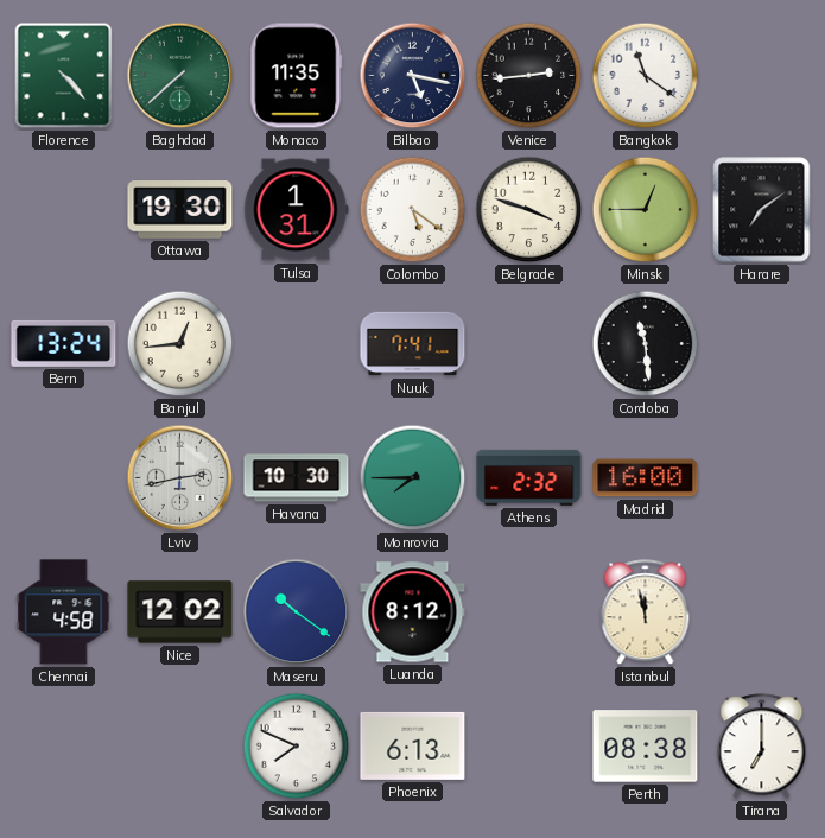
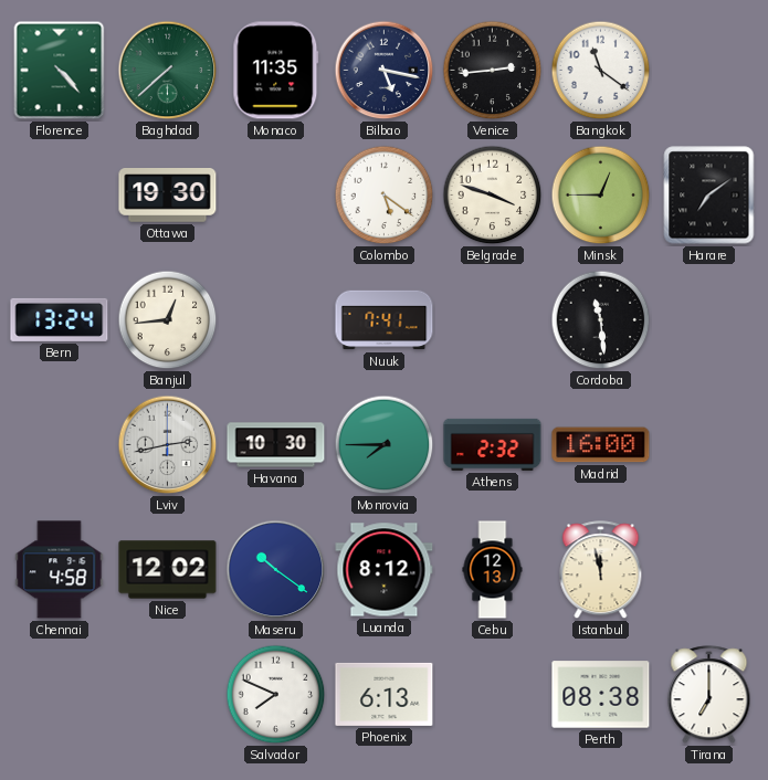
Tulsa: 1:31 -> none
Cebu: none -> 12:13
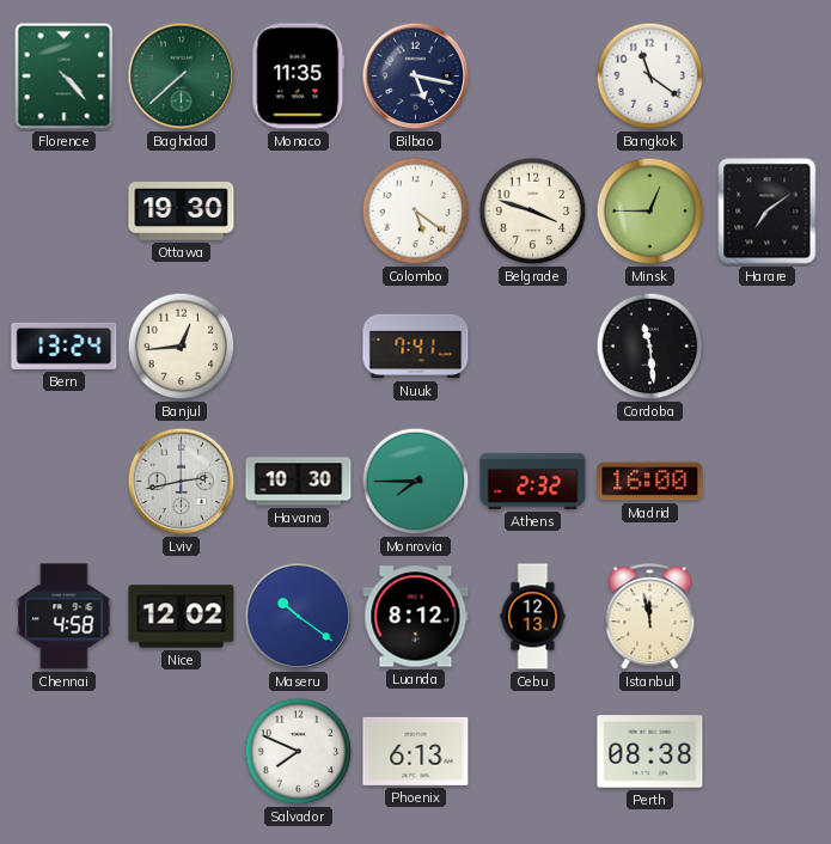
Venice: 2:44 -> none
Tirana: 7:00 -> none
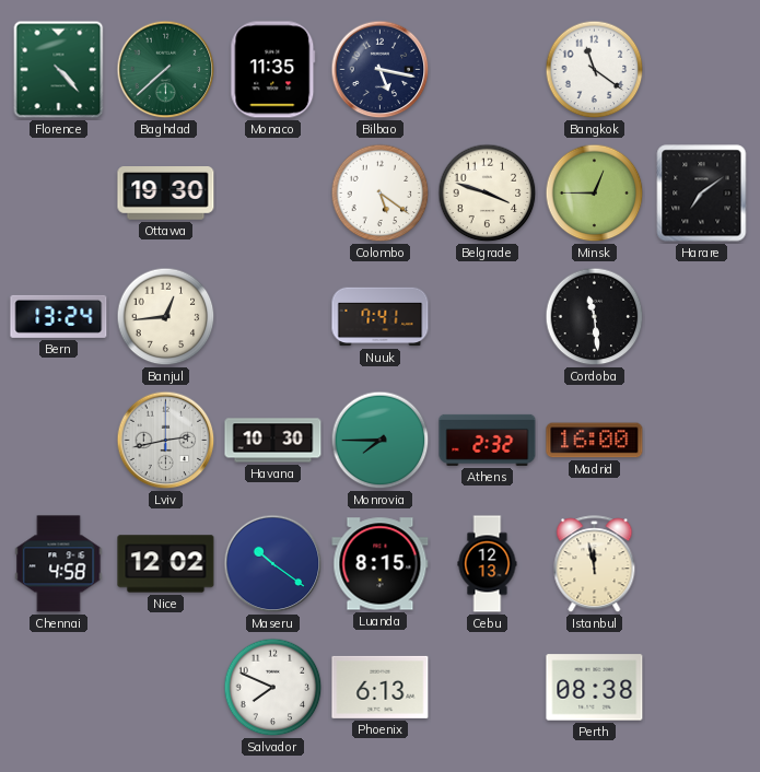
Luanda: 8:12 -> 8:15
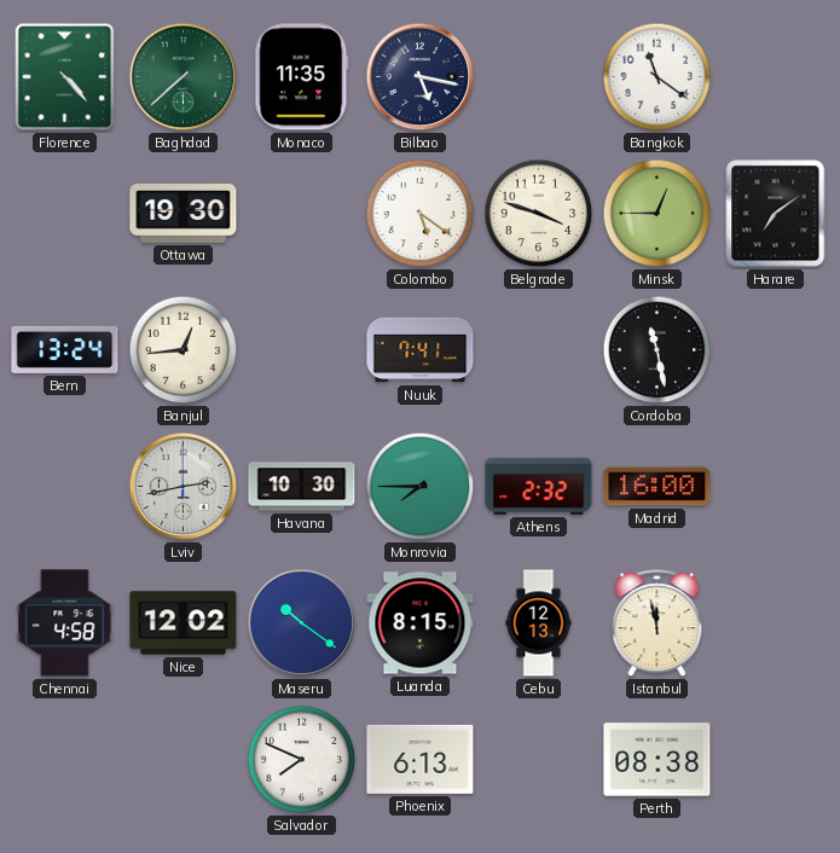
Cordoba: 11:29 -> 11:28
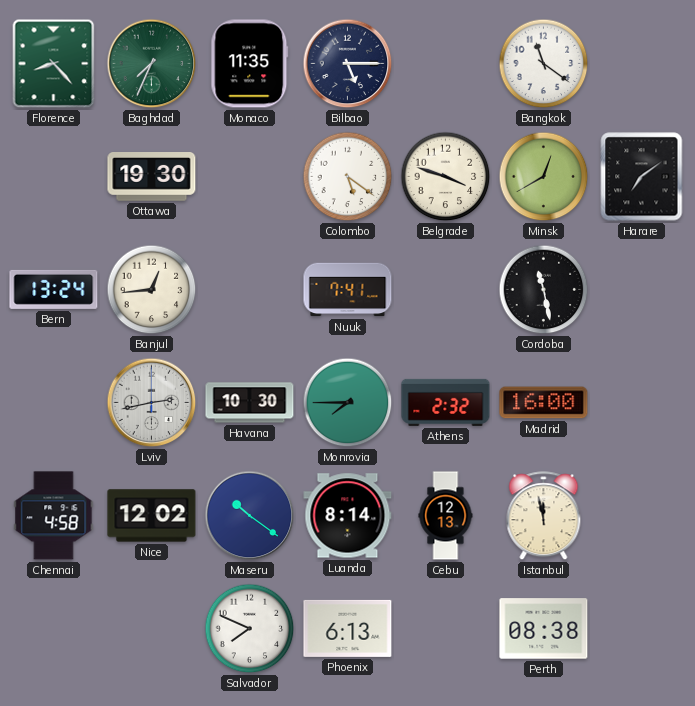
Florence: 4:23 -> 8:23
Baghdad: 7:38 -> 7:34
Bilbao: 5:17 -> 5:15
Minsk: 12:45 -> 12:40
Luanda: 8:15 -> 8:14
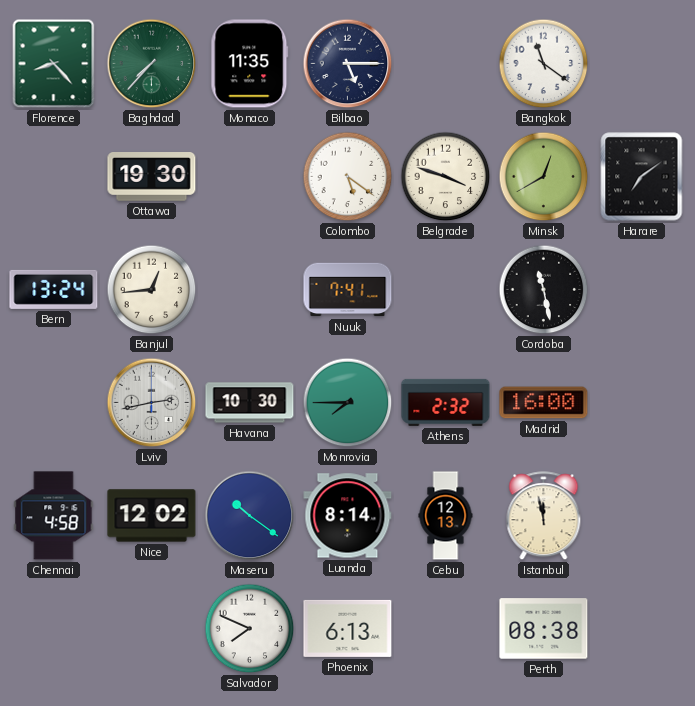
Baghdad: 7:34 -> 7:37
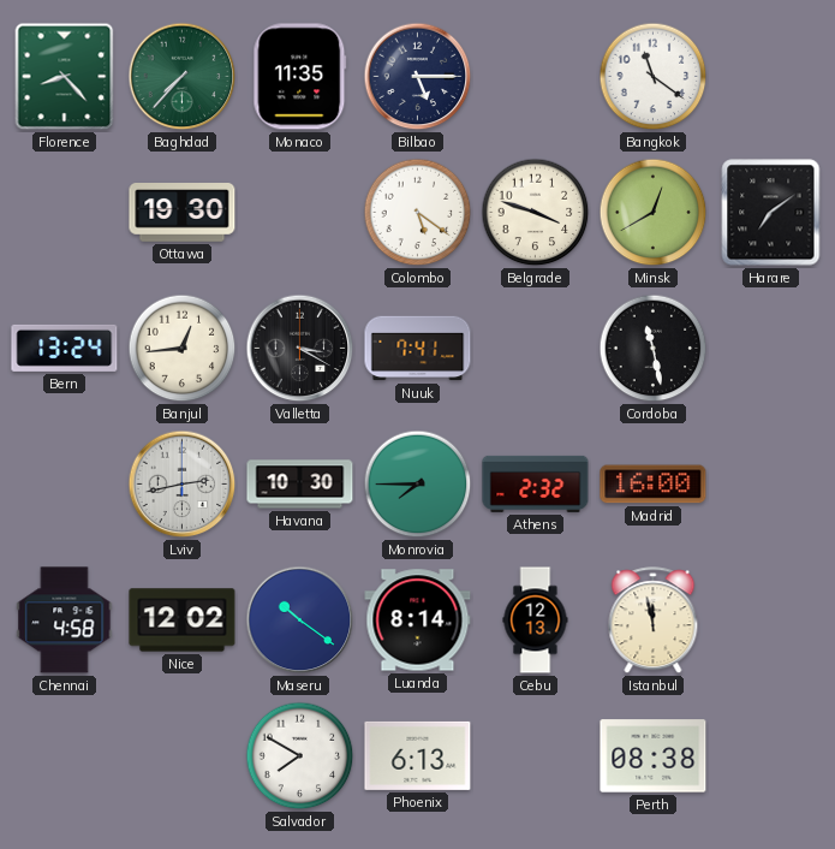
Valletta: none -> 3:20
Salvador: 7:49 -> 7:50
